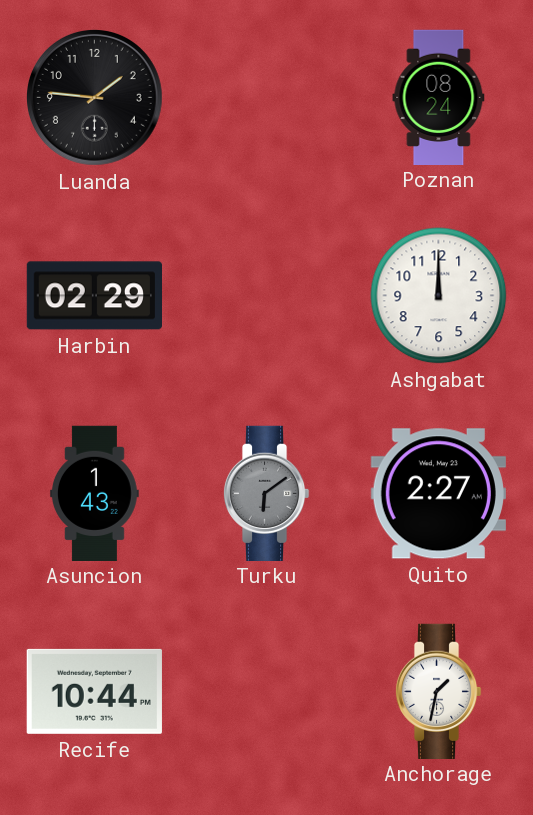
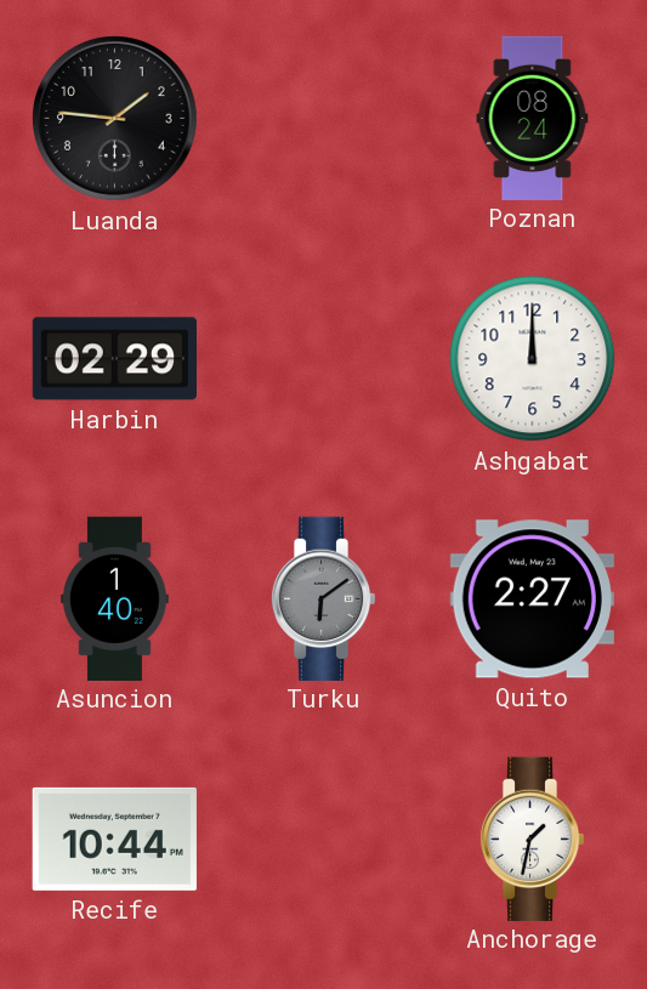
Asuncion: 1:43 -> 1:40
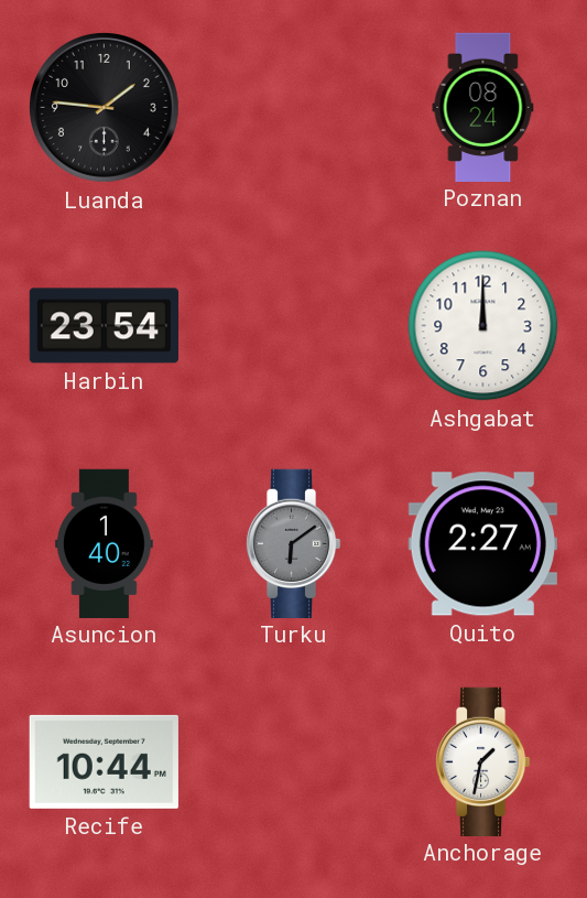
Harbin: 02:29 -> 23:54
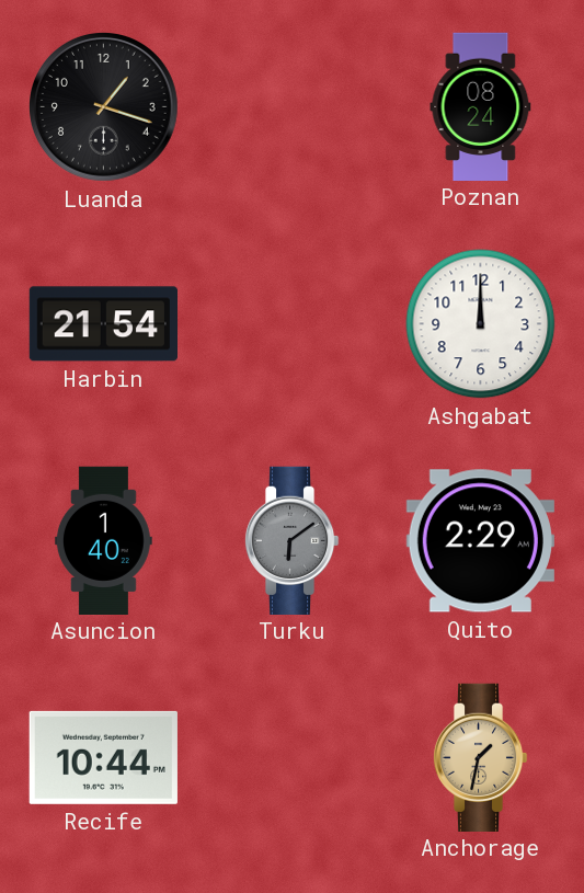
Luanda: 1:46 -> 1:18
Harbin: 23:54 -> 21:54
Quito: 2:27 -> 2:29
Anchorage dial: white -> champagne
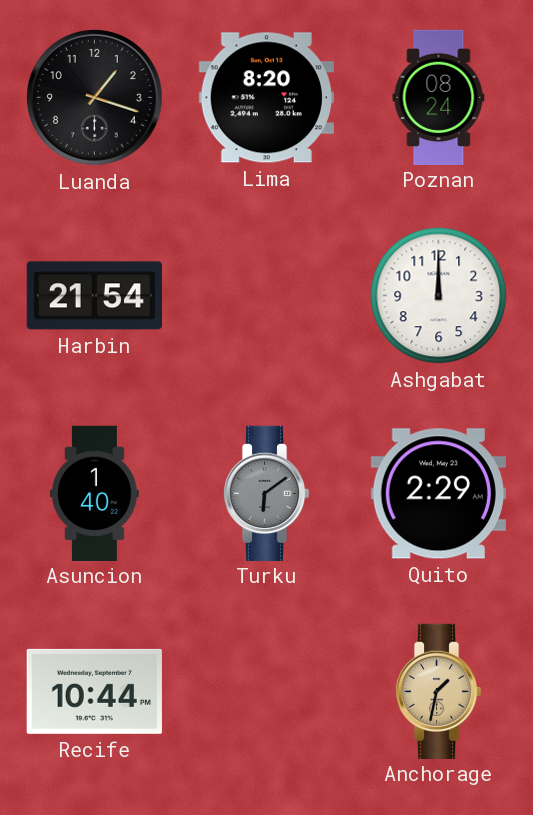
Lima: none -> 8:20
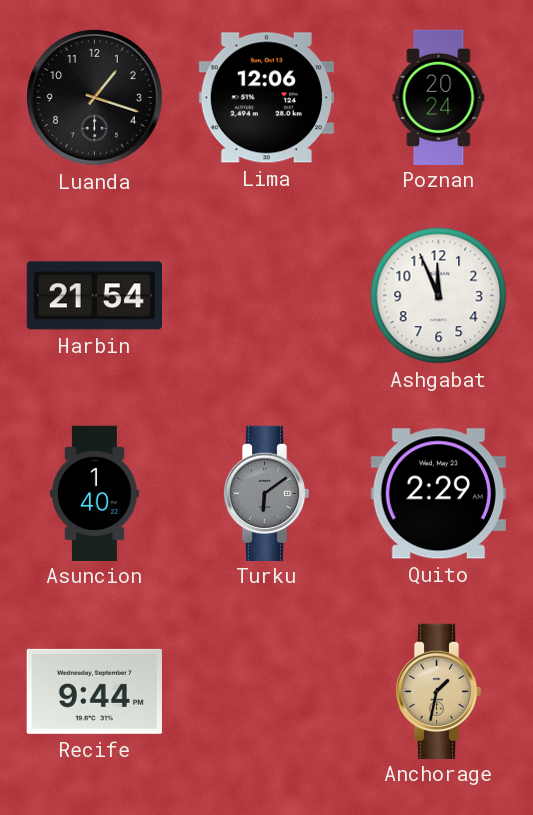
Lima: 8:20 -> 12:06
Poznan: 08:24 -> 20:24
Ashgabat: 12:00 -> 11:56
Recife: 10:44 -> 9:44
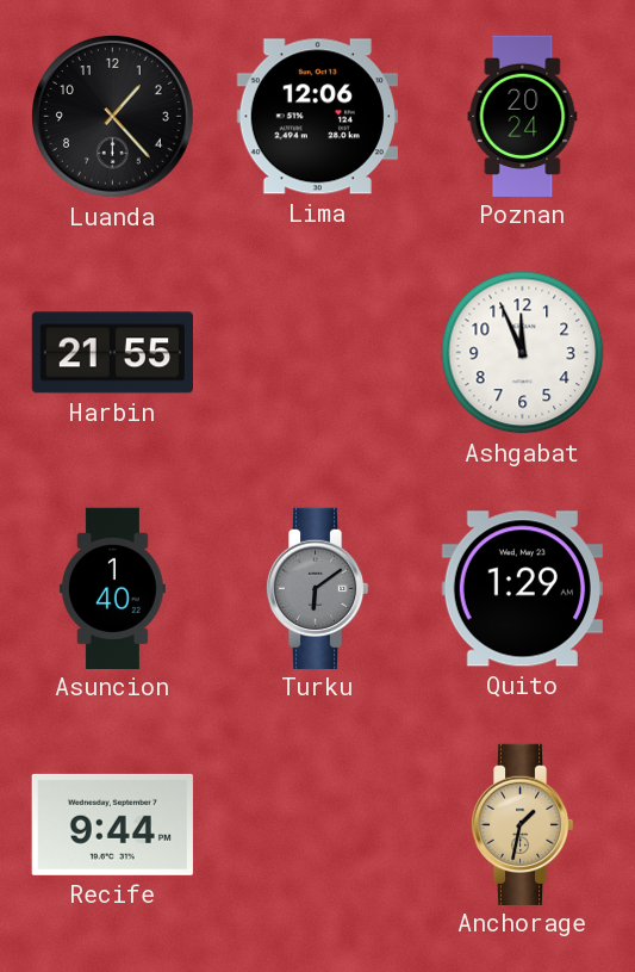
Luanda: 1:18 -> 1:23
Harbin: 21:54 -> 21:55
Quito: 2:29 -> 1:29
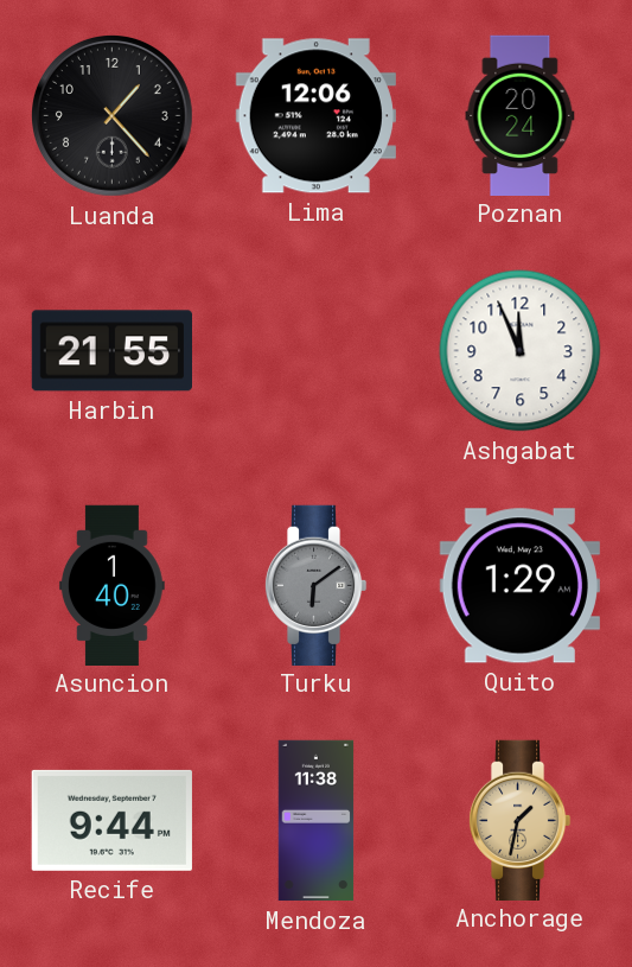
Mendoza: none -> 11:38
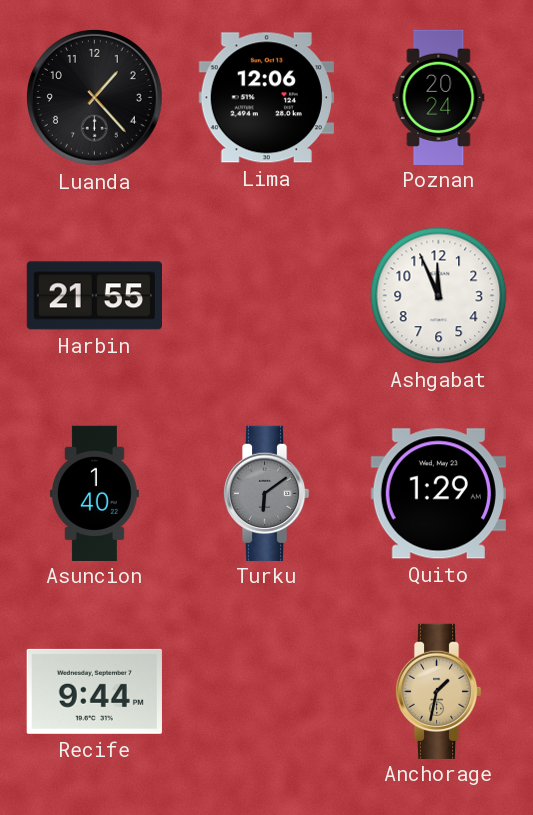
Mendoza: 11:38 -> none
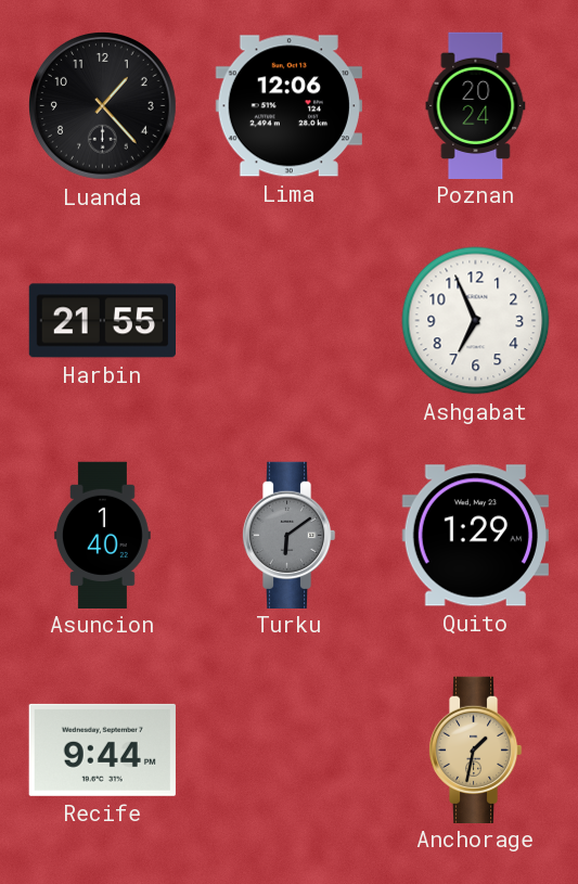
Ashgabat: 11:56 -> 6:56
